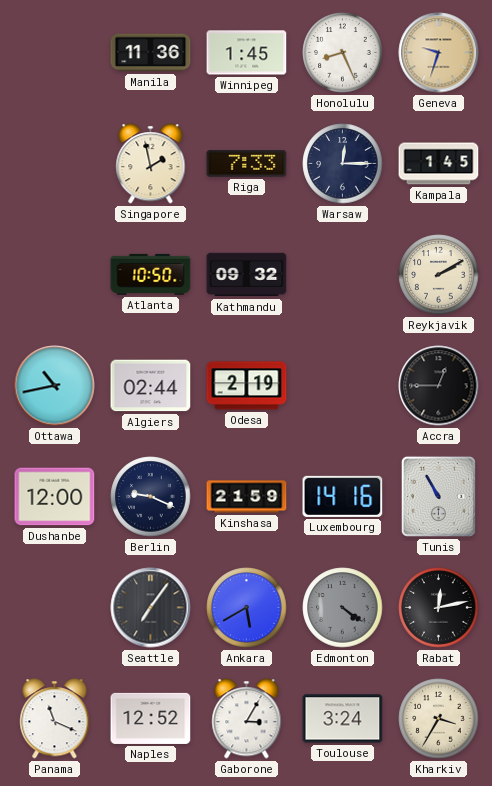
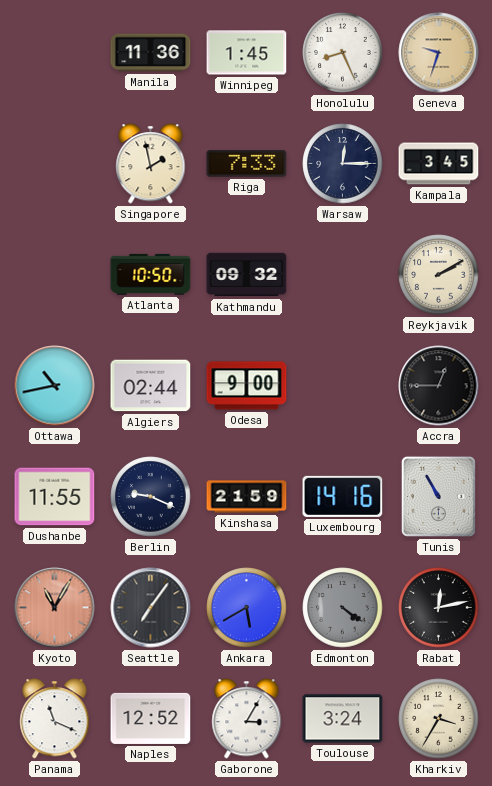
Kampala: 1:45 -> 3:45
Odesa: 2:19 -> 9:00
Dushanbe: 12:00 -> 11:55
Kyoto: none -> 11:05
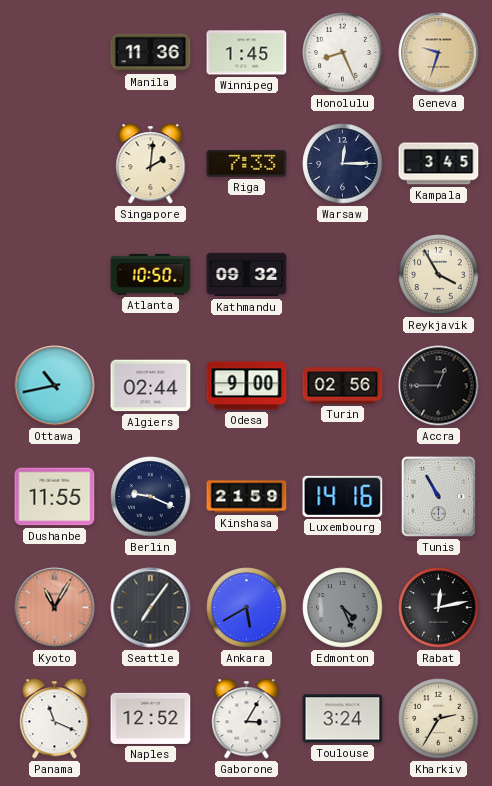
Singapore: 1:58 -> 2:01
Reykjavik: 2:10 -> 3:55
Turin: none -> 02:56
Edmonton: 4:21 -> 4:26
Kharkiv: 3:35 -> 2:35
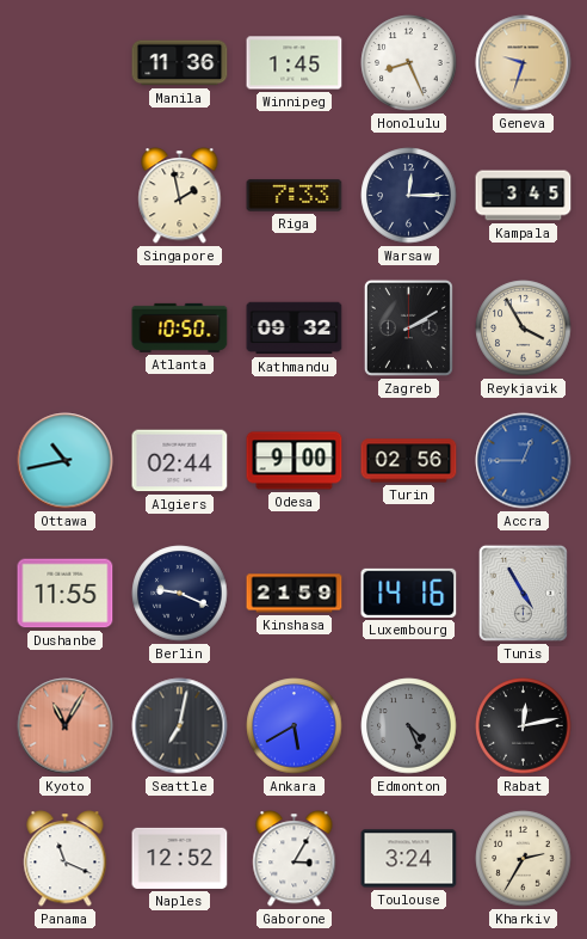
Singapore: 2:01 -> 1:58
Zagreb: none -> 2:10
Accra dial: black -> blue
Tunis: 10:55 -> 4:55
Seattle: 7:06 -> 7:02
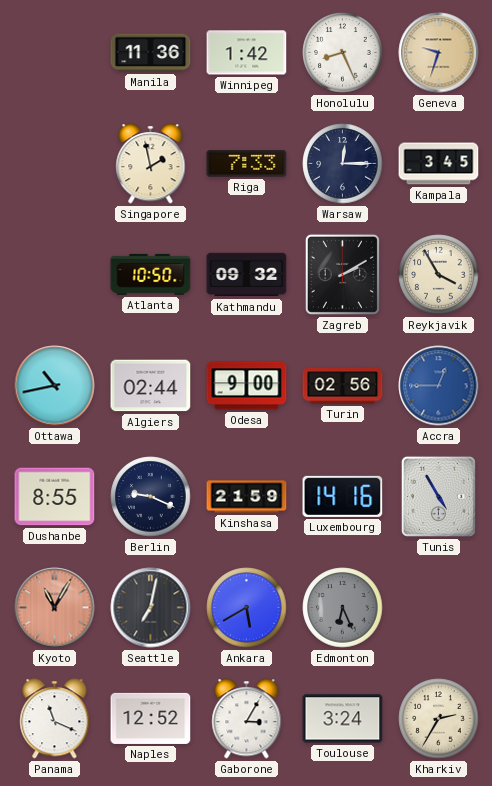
Winnipeg: 1:45 -> 1:42
Dushanbe: 11:55 -> 8:55
Edmonton: 4:26 -> 6:26
Rabat: 12:13 -> none
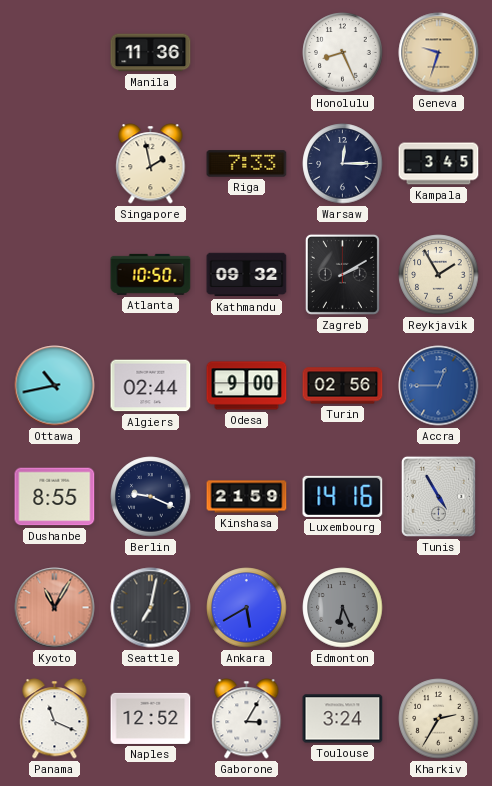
Winnipeg: 1:42 -> none
Reykjavik: 3:55 -> 1:55
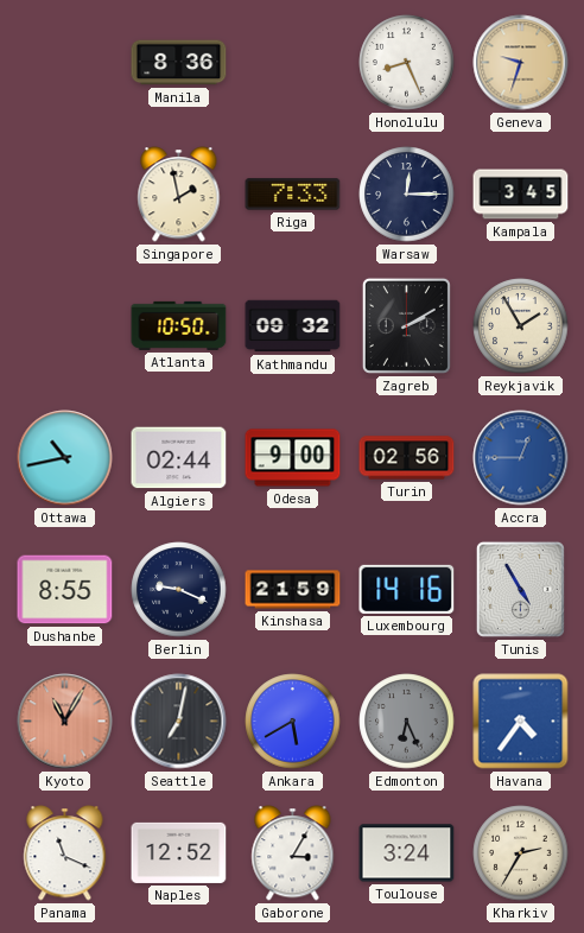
Manila: 11:36 -> 8:36
Havana: none -> 4:36
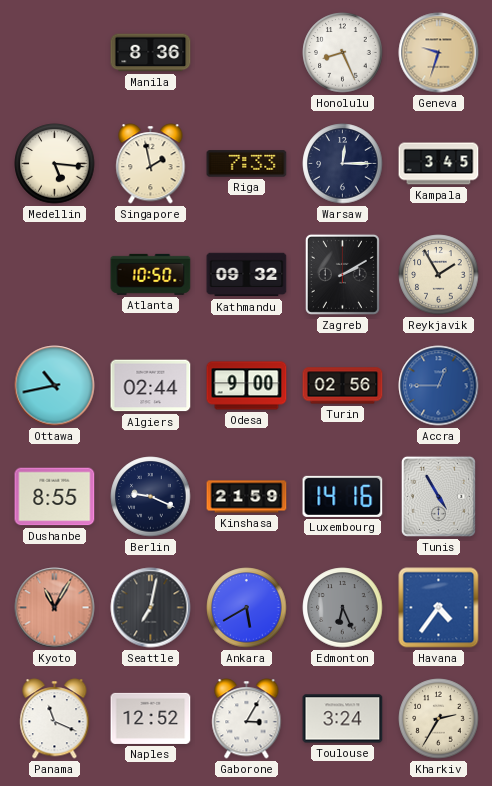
Medellin: none -> 5:16
